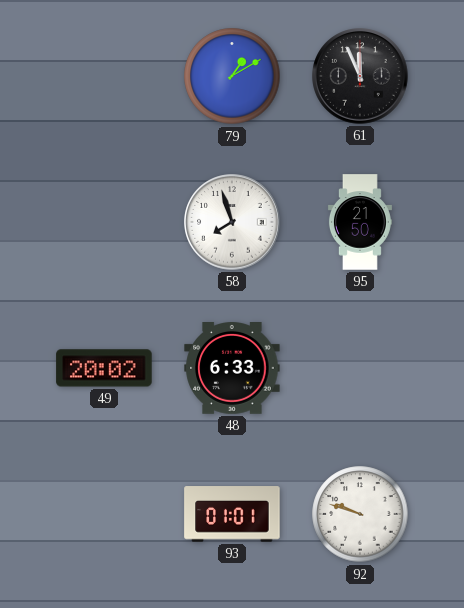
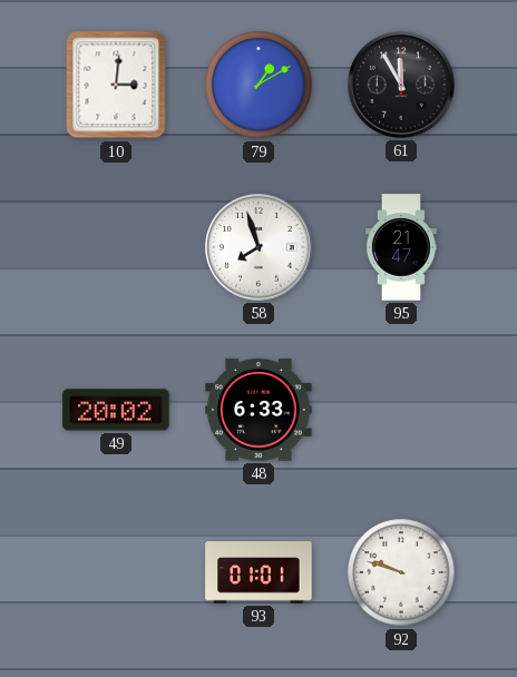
10: none -> 3:01
61: 11:56 -> 11:55
95: 21:50 -> 21:47
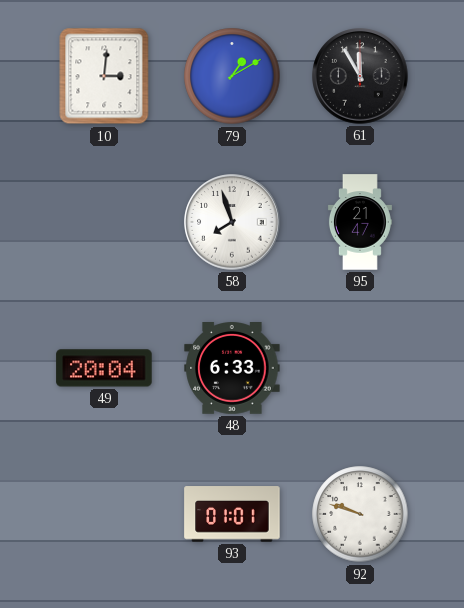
49: 20:02 -> 20:04
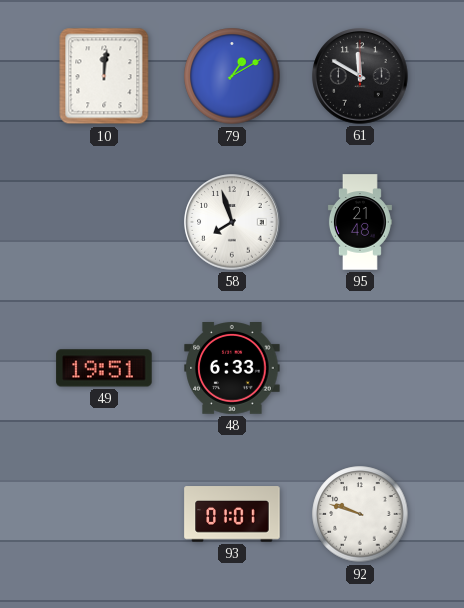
10: 3:01 -> 12:01
61: 11:55 -> 11:50
95: 21:47 -> 21:48
49: 20:04 -> 19:51
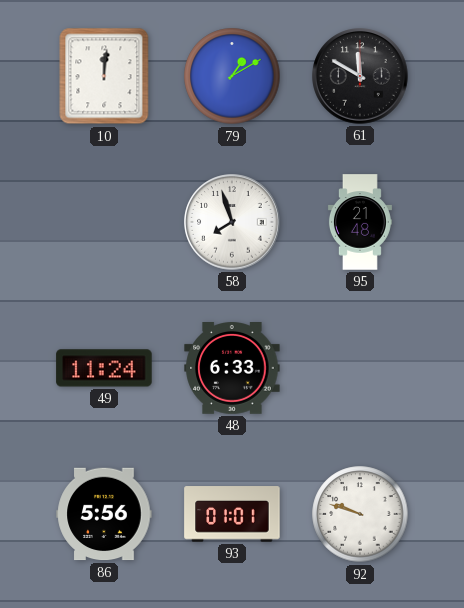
49: 19:51 -> 11:24
86: none -> 5:56
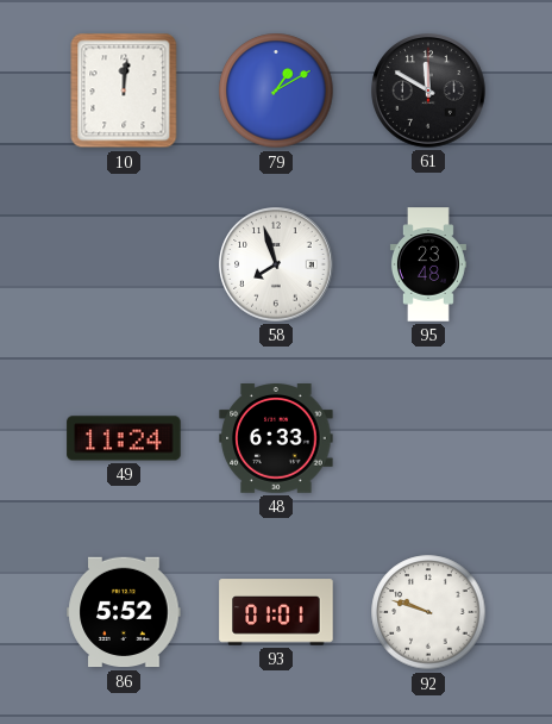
95: 21:48 -> 23:48
86: 5:56 -> 5:52
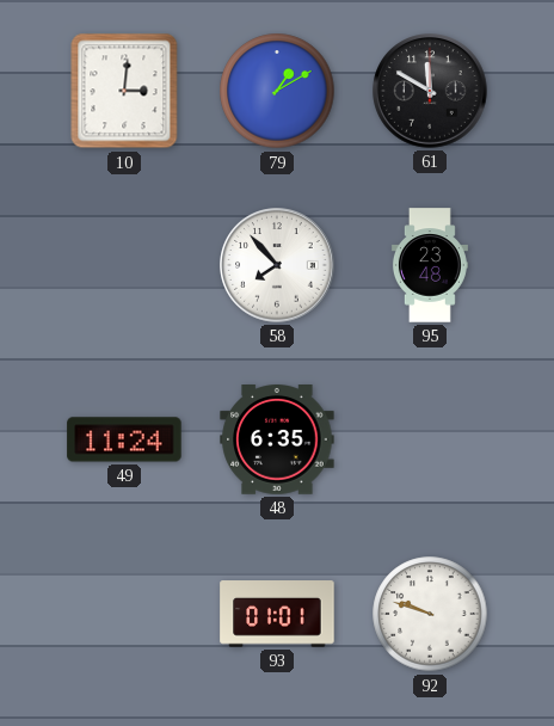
10: 12:01 -> 3:01
58: 7:57 -> 7:53
48: 6:33 -> 6:35
86: 5:52 -> none
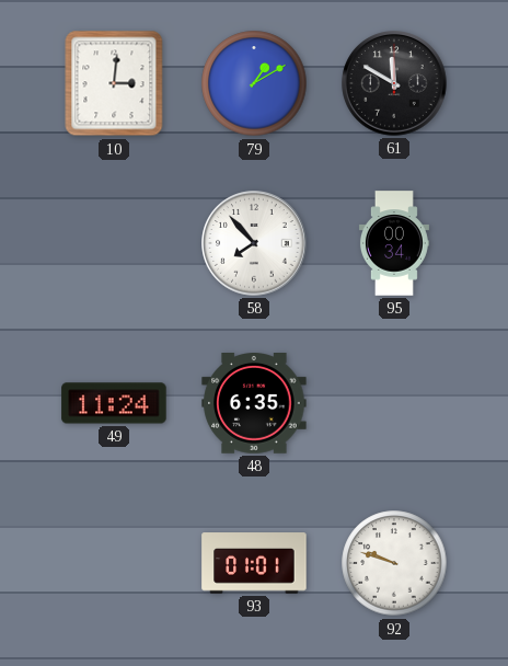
95: 23:48 -> 00:34
